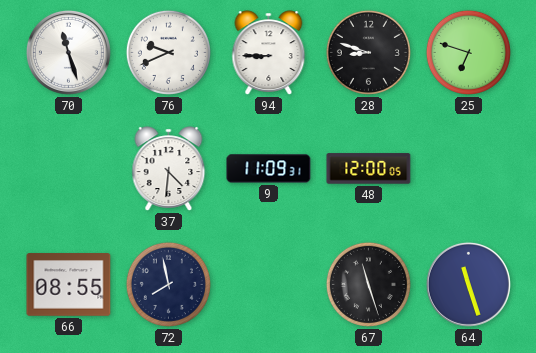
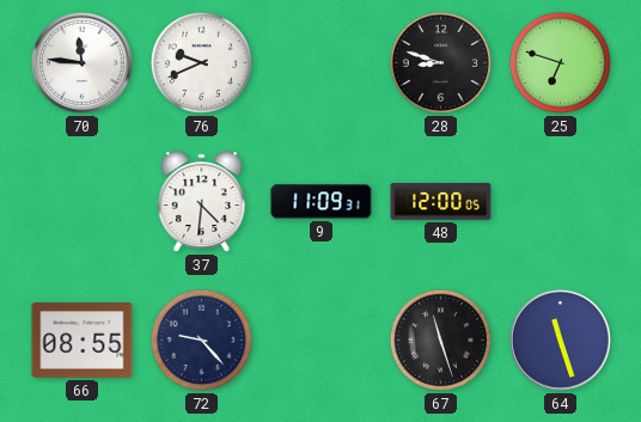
70: 11:27 -> 11:46
94: 8:45 -> none
72: 7:58 -> 9:23
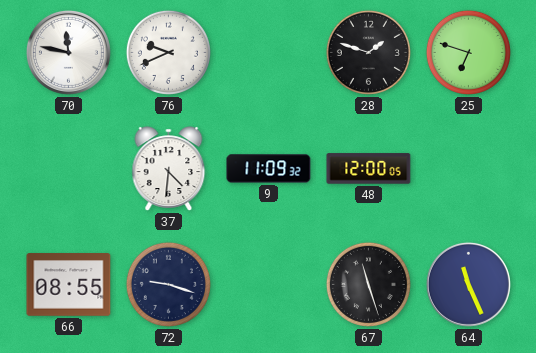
70: 11:46 -> 11:47
28: 8:48 -> 1:48
9: 11:09:31 -> 11:09:32
72: 9:23 -> 9:18
64: 11:27 -> 11:26
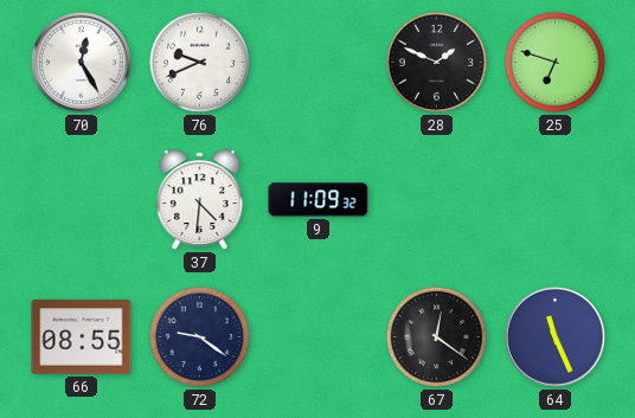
70: 11:47 -> 12:25
28: 1:48 -> 1:49
48: 12:00 -> none
72: 9:18 -> 9:21
67: 11:27 -> 12:21
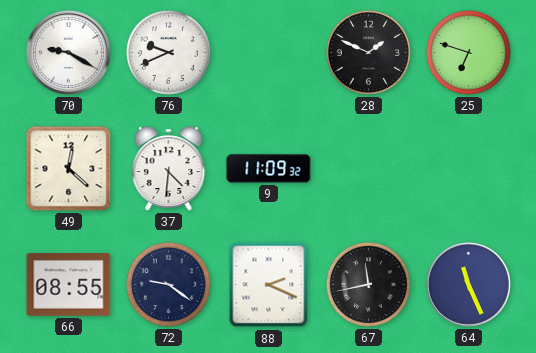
70: 12:25 -> 9:20
49: none -> 12:22
88: none -> 2:19
67: 12:21 -> 11:43
